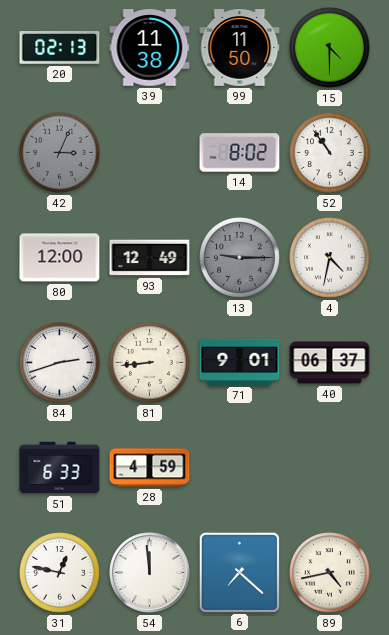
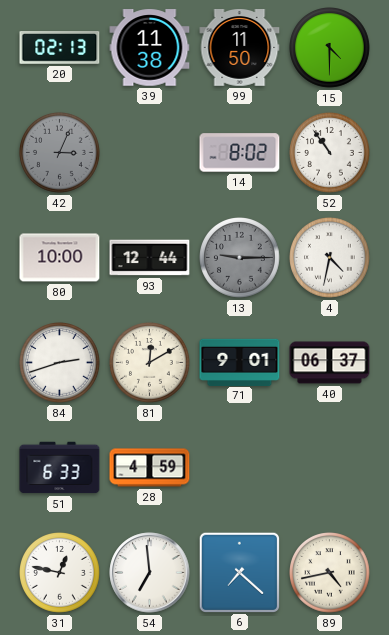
80: 12:00 -> 10:00
93: 12:49 -> 12:44
81: 8:44 -> 12:10
54: 11:59 -> 6:59
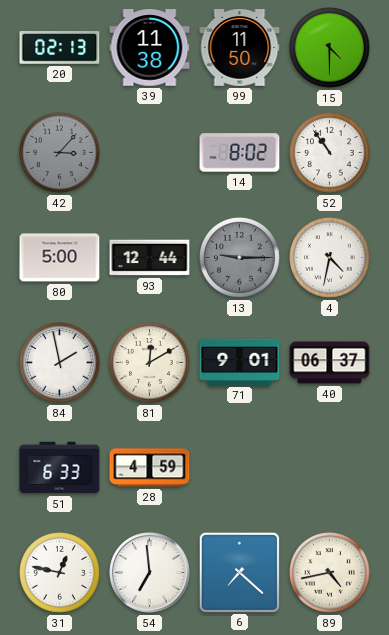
42: 3:04 -> 3:07
80: 10:00 -> 5:00
84: 2:42 -> 1:58
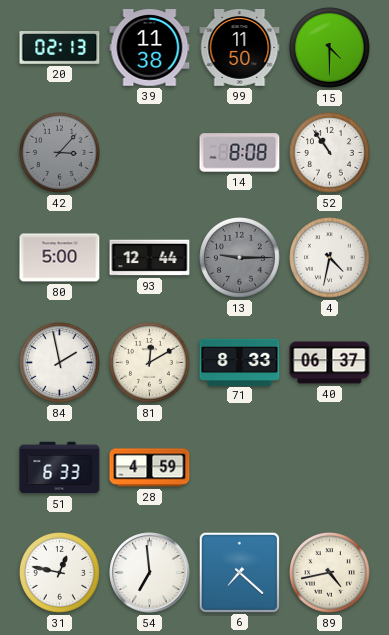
14: 8:02 -> 8:08
71: 9:01 -> 8:33
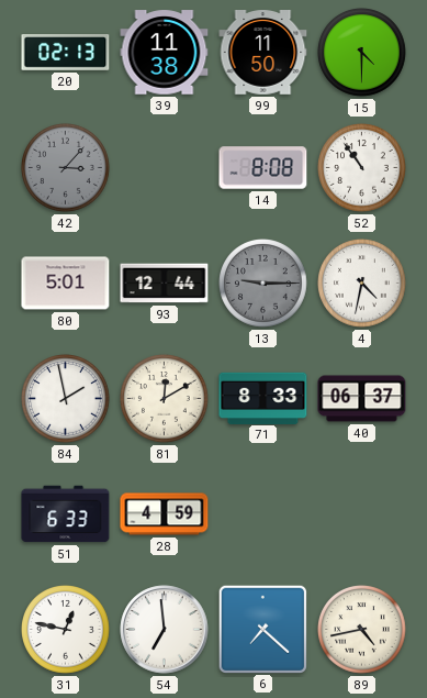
80: 5:00 -> 5:01
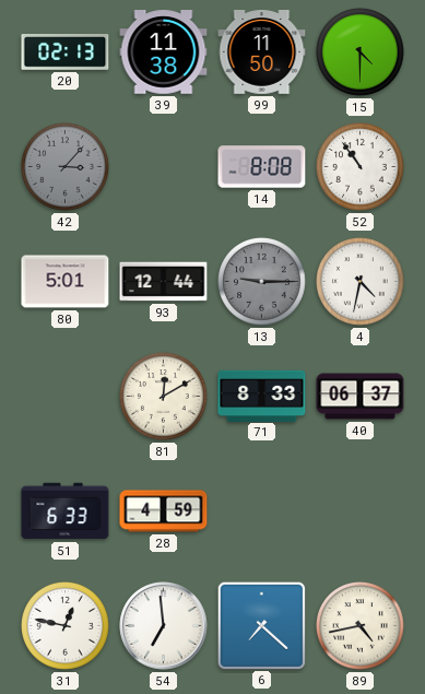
84: 1:58 -> none
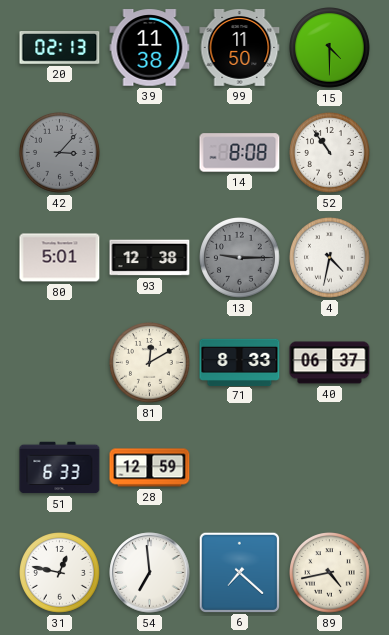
93: 12:44 -> 12:38
28: 4:59 -> 12:59
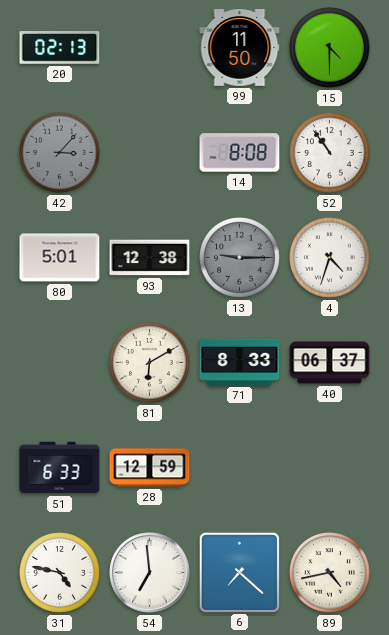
39: 11:38 -> none
4: 4:32 -> 4:33
81: 12:10 -> 6:10
31: 12:47 -> 4:47
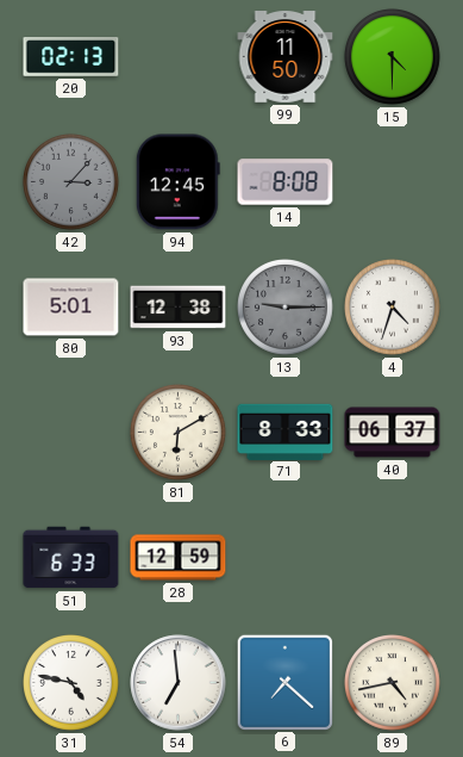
94: none -> 12:45
52: 10:54 -> none
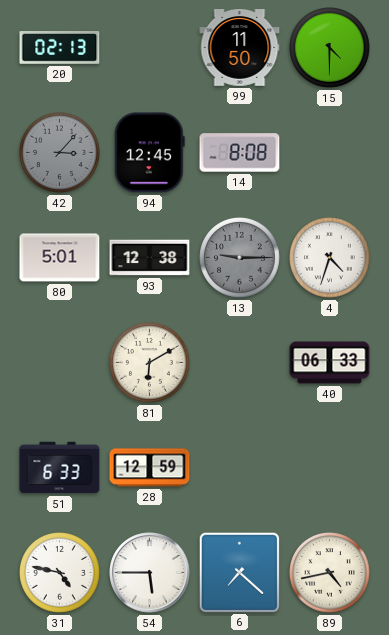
71: 8:33 -> none
40: 06:37 -> 06:33
54: 6:59 -> 5:45
